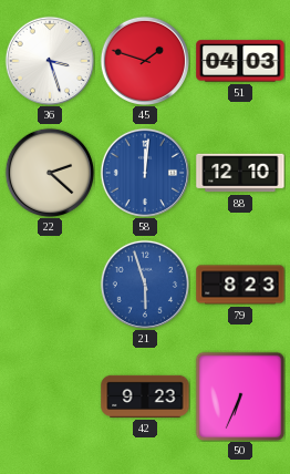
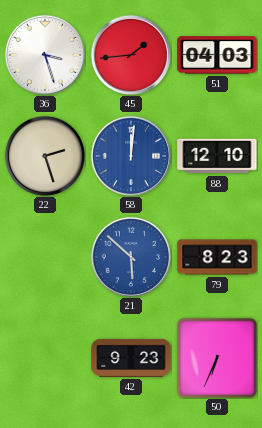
45: 1:48 -> 1:44
22: 2:22 -> 2:27
21: 5:57 -> 5:52
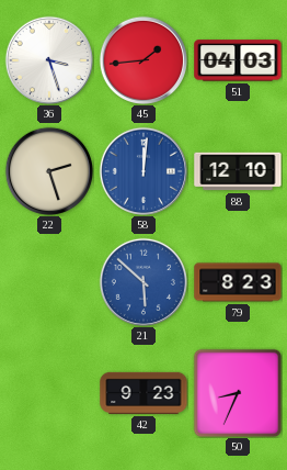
50: 6:34 -> 8:34
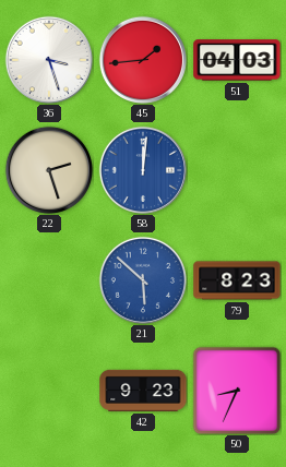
88: 12:10 -> none
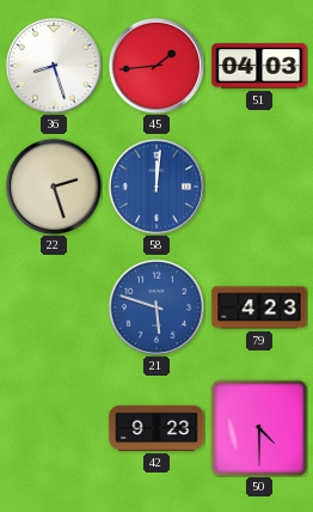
36: 3:27 -> 8:27
21: 5:52 -> 5:48
79: 8:23 -> 4:23
50: 8:34 -> 4:30
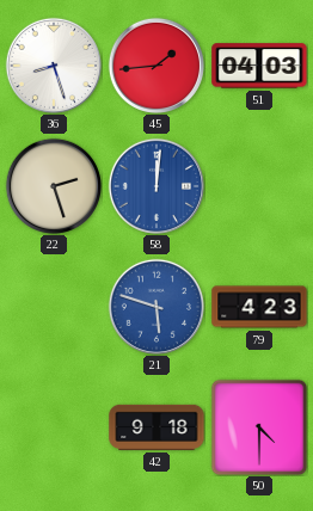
42: 9:23 -> 9:18
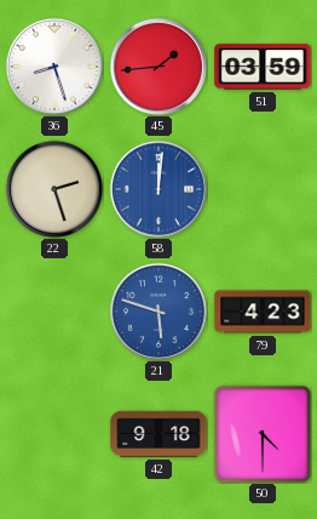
51: 04:03 -> 03:59
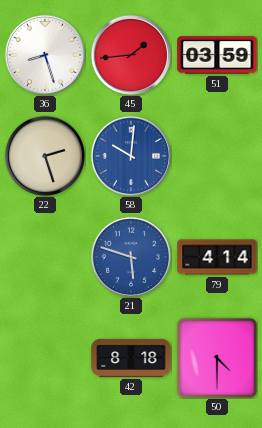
58: 12:01 -> 10:01
79: 4:23 -> 4:14
42: 9:18 -> 8:18
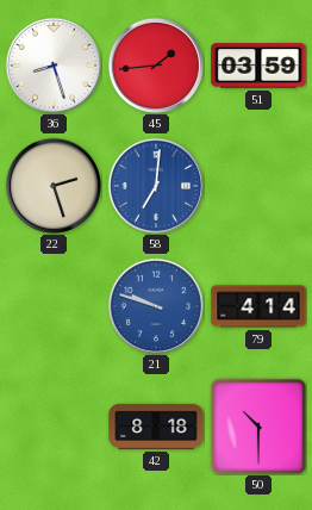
58: 10:01 -> 7:01
21: 5:48 -> 9:48
50: 4:30 -> 10:30
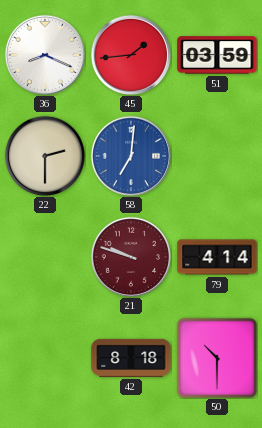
36: 8:27 -> 8:19
22: 2:27 -> 2:30
21 dial: blue -> burgundy
